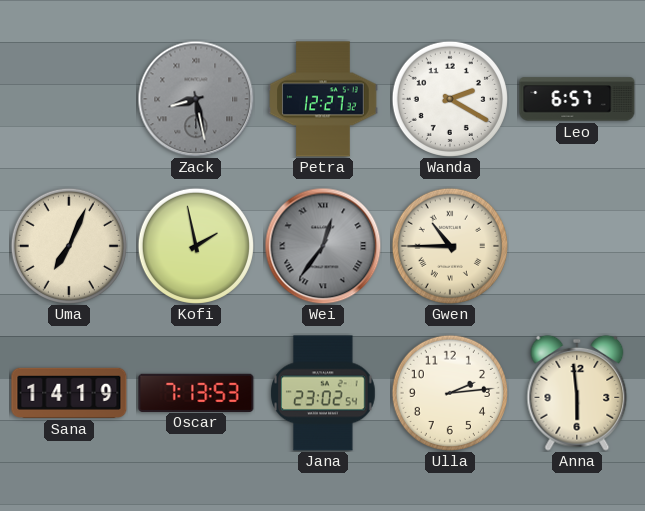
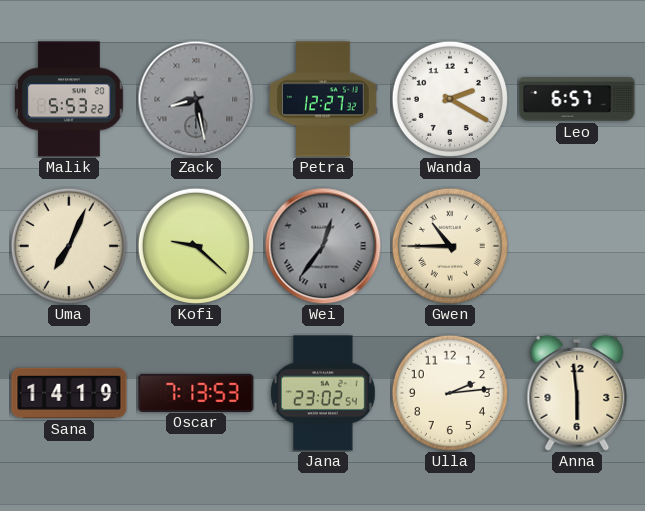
Malik: none -> 5:53
Kofi: 1:58 -> 9:22
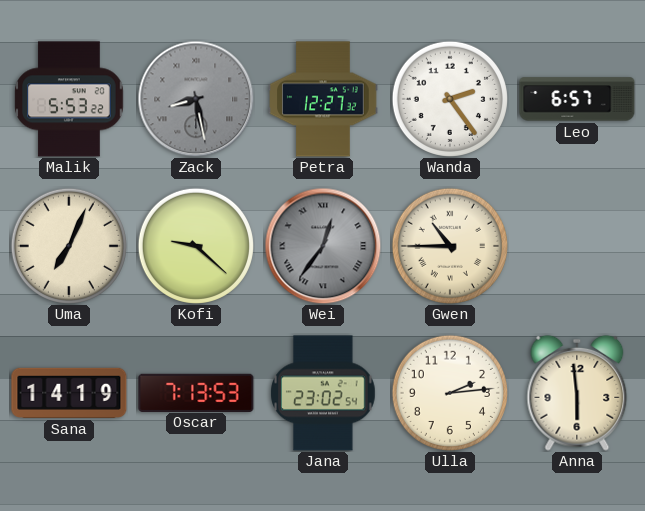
Wanda: 2:20 -> 2:24
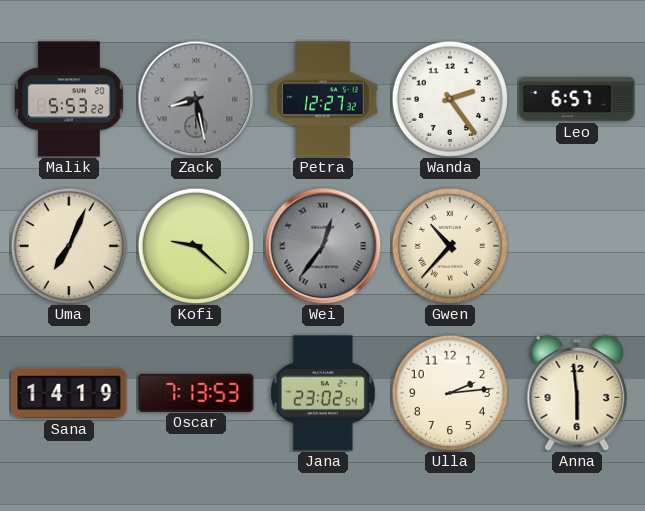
Gwen: 10:45 -> 10:37
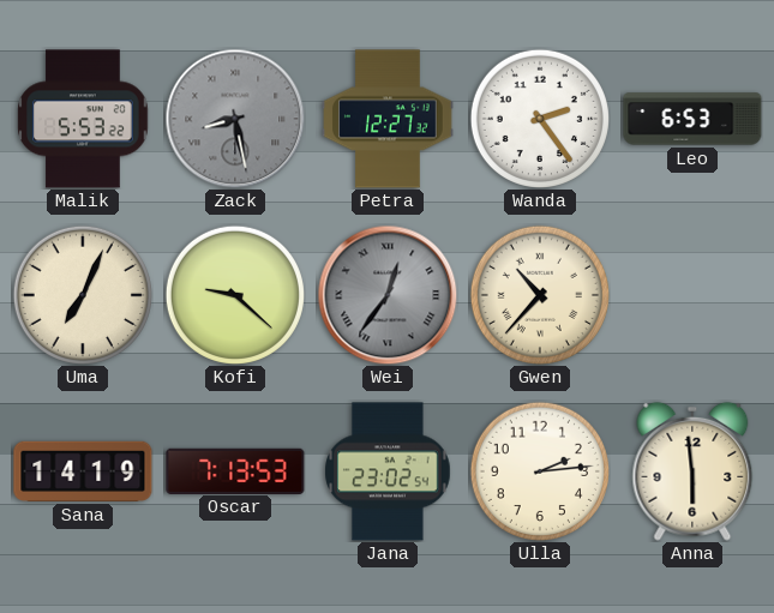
Leo: 6:57 -> 6:53
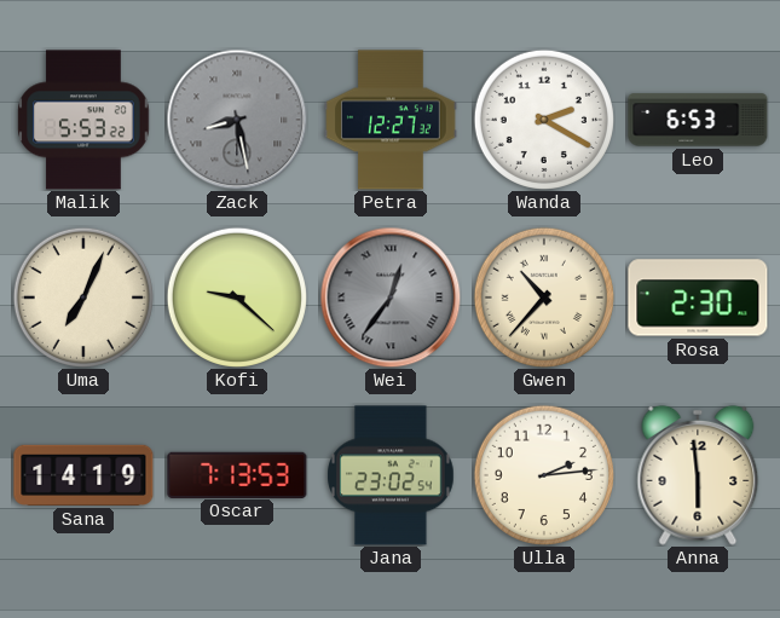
Wanda: 2:24 -> 2:20
Rosa: none -> 2:30
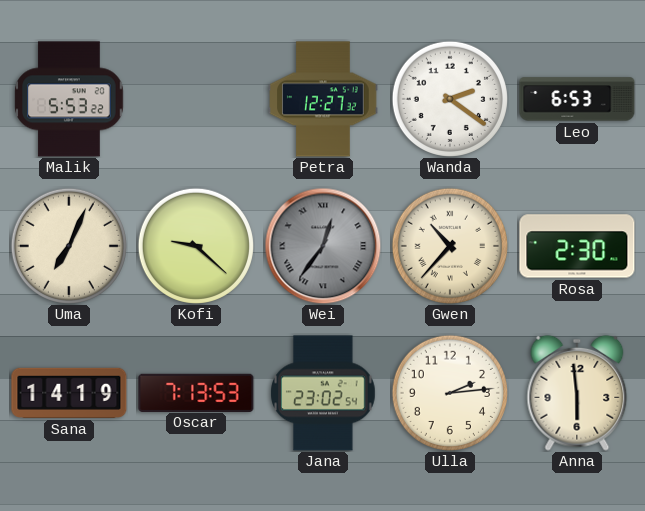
Zack: 8:28 -> none
Wanda: 2:20 -> 2:21
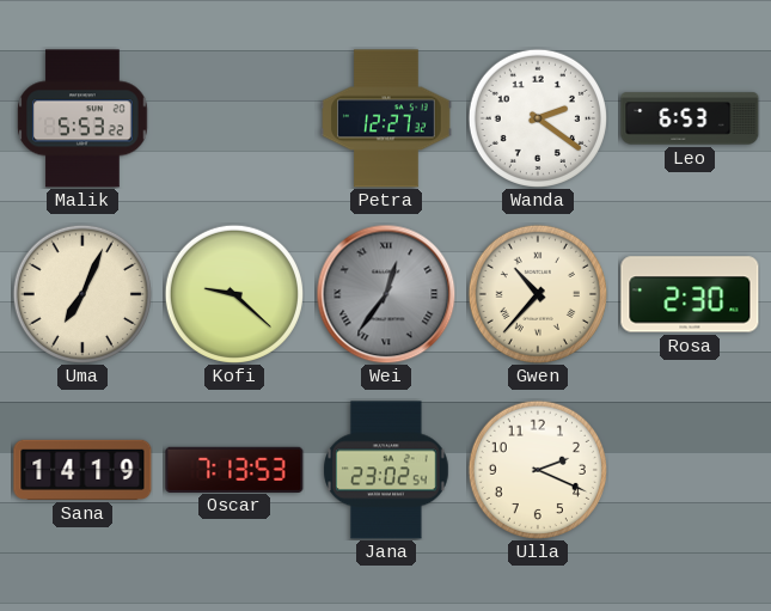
Ulla: 2:14 -> 2:19
Anna: 5:59 -> none
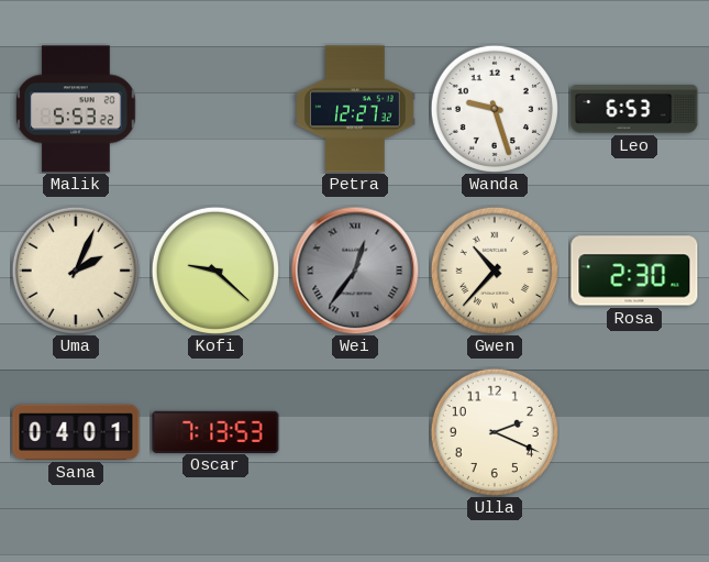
Wanda: 2:21 -> 9:27
Uma: 7:04 -> 2:04
Sana: 14:19 -> 04:01
Jana: 23:02 -> none
